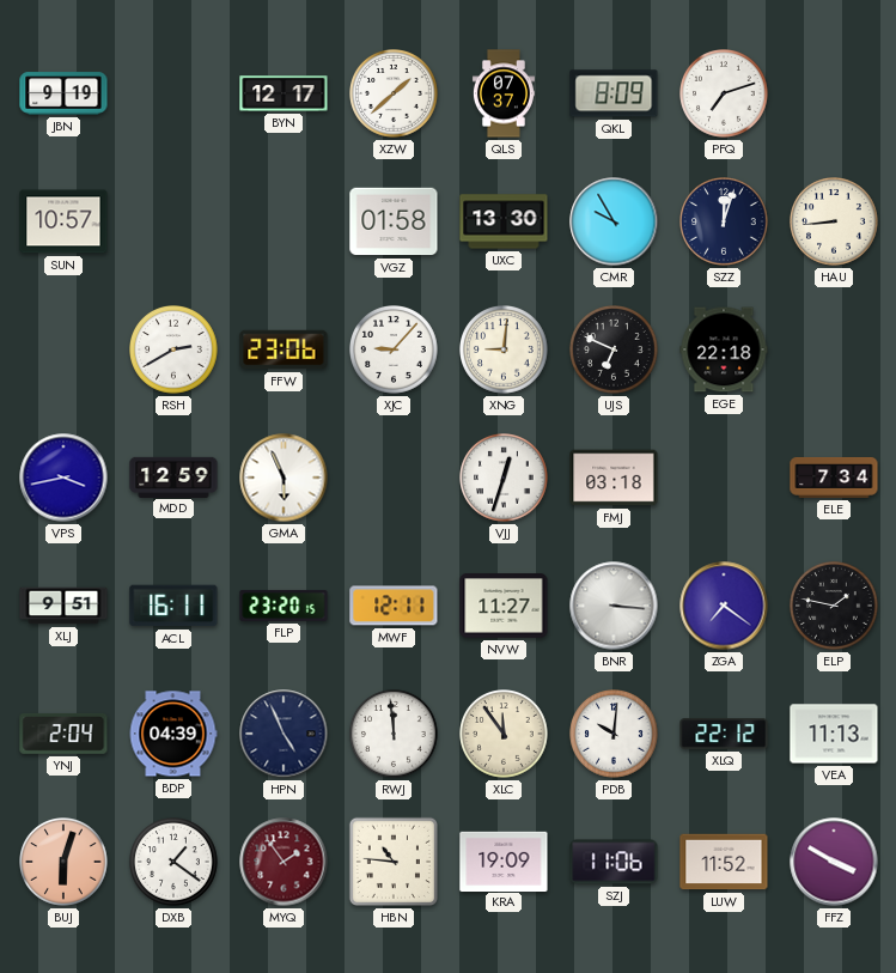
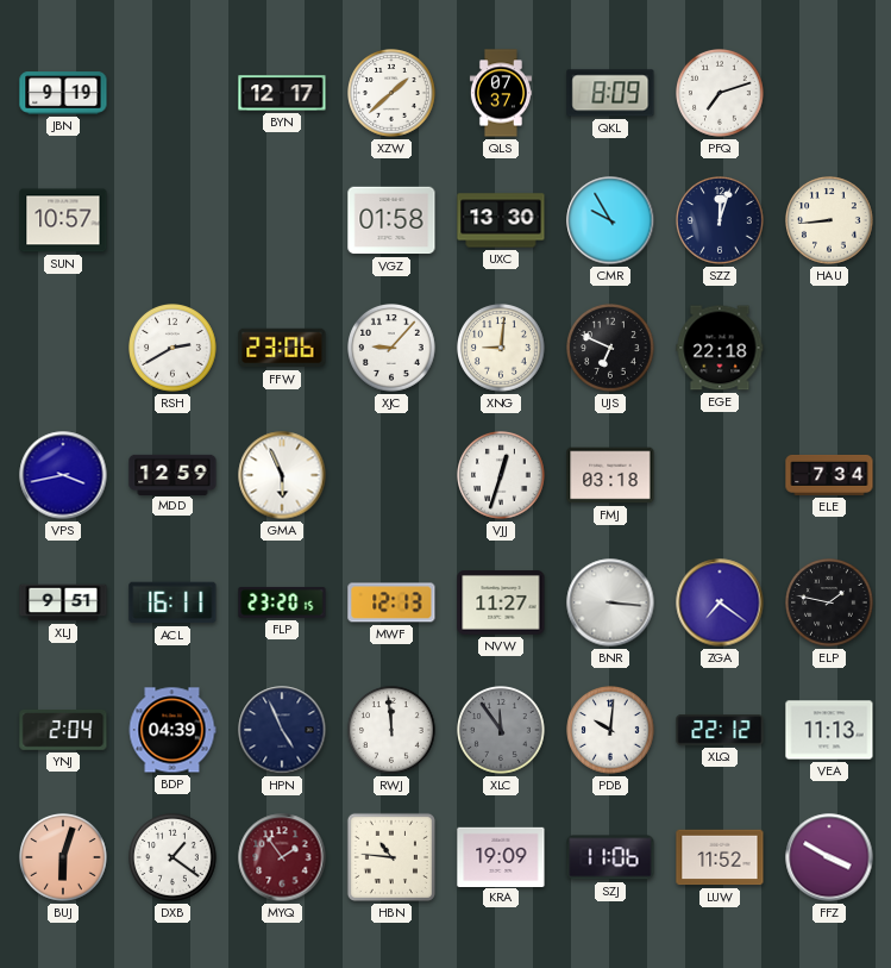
MWF: 12:11 -> 12:13
XLC dial: cream -> grey
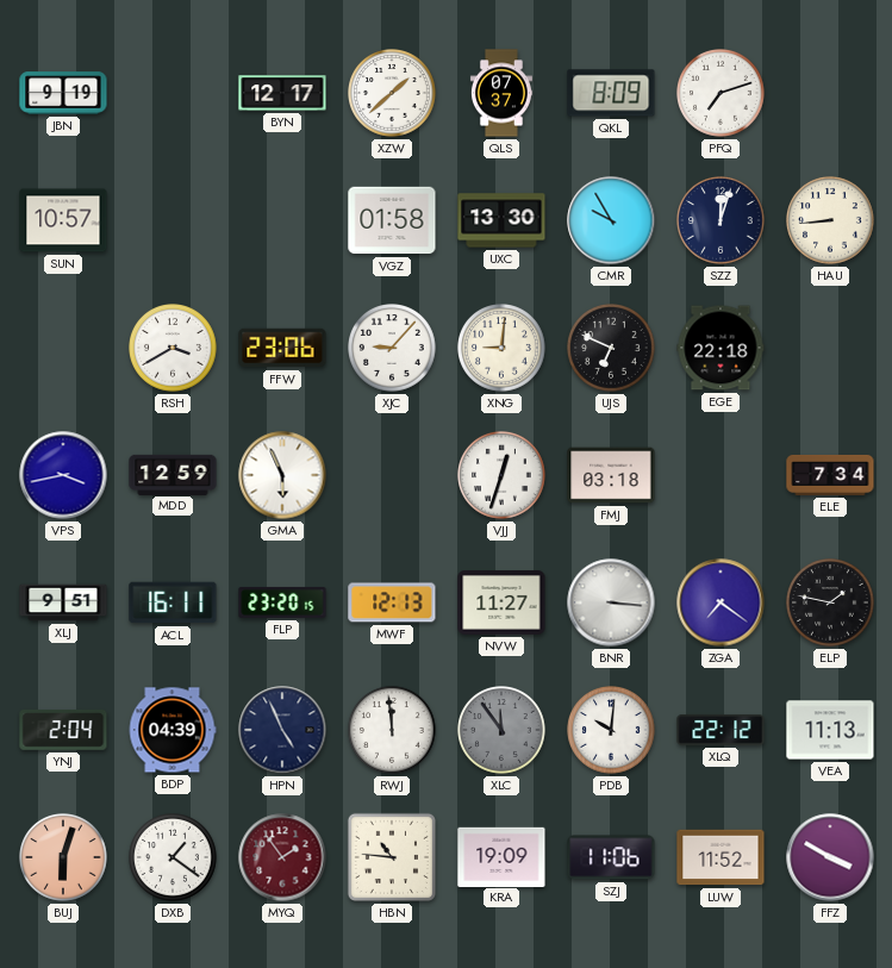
RSH: 2:40 -> 3:40
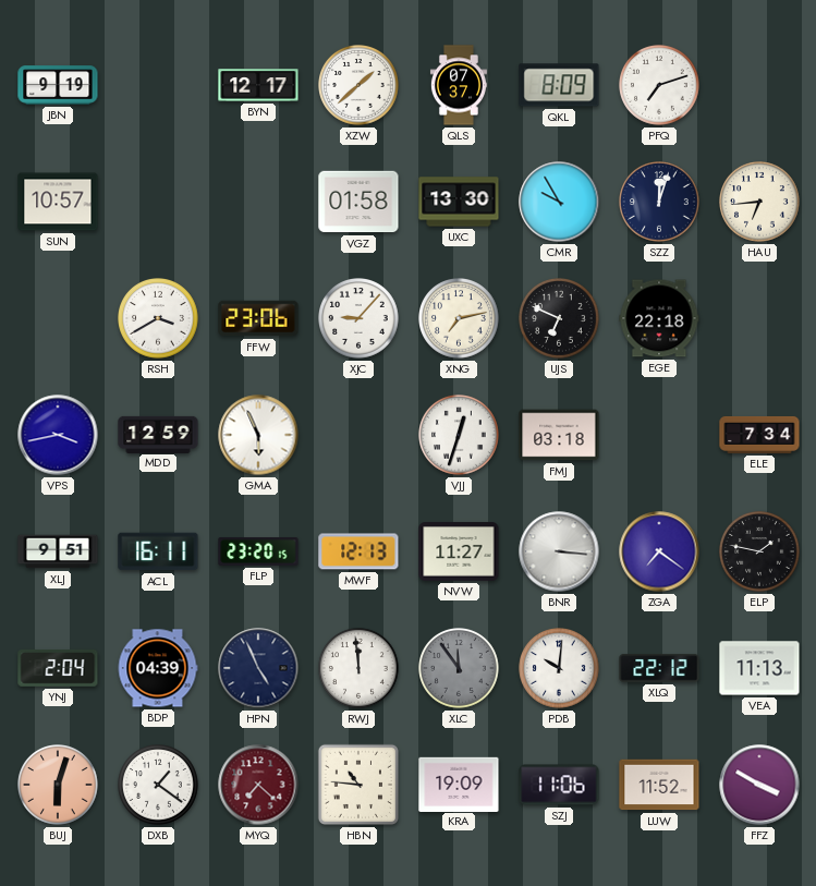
HAU: 8:44 -> 6:44
XNG: 9:01 -> 7:13
MYQ: 1:54 -> 7:22
